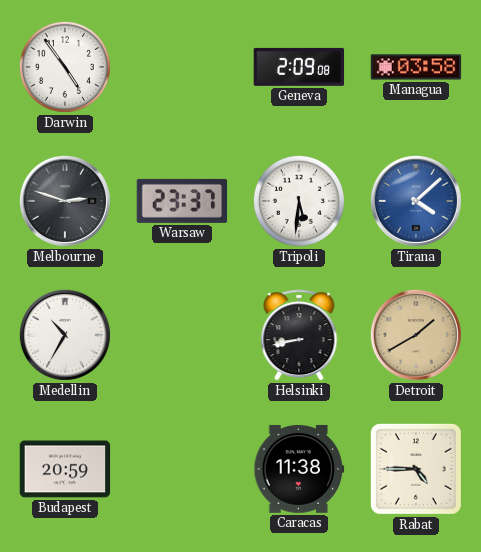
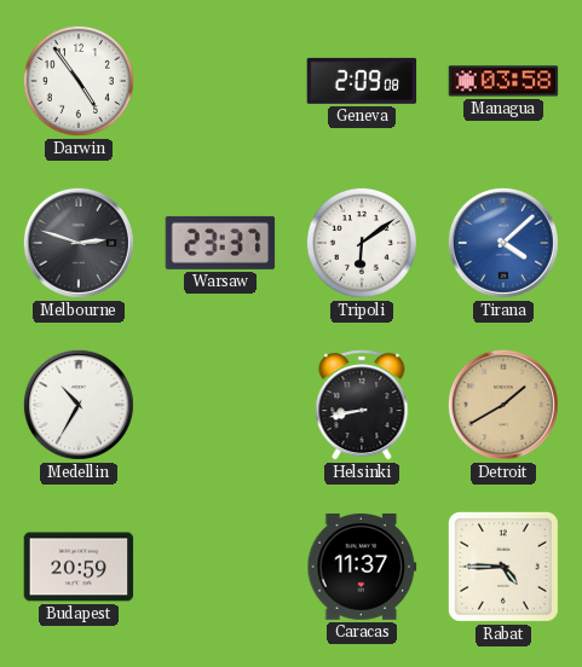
Tripoli: 5:31 -> 6:09
Caracas: 11:38 -> 11:37
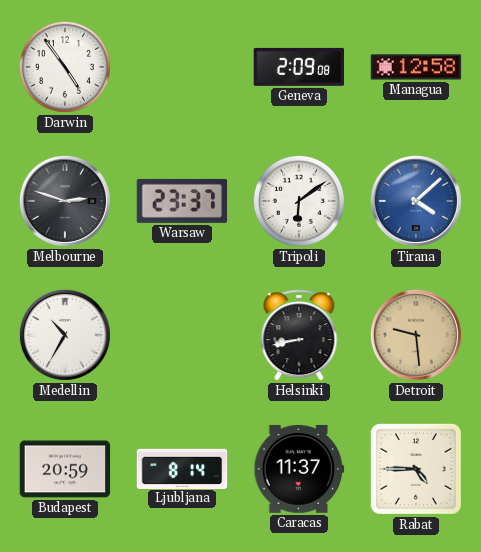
Managua: 03:58 -> 12:58
Detroit: 1:40 -> 9:29
Ljubljana: none -> 8:14
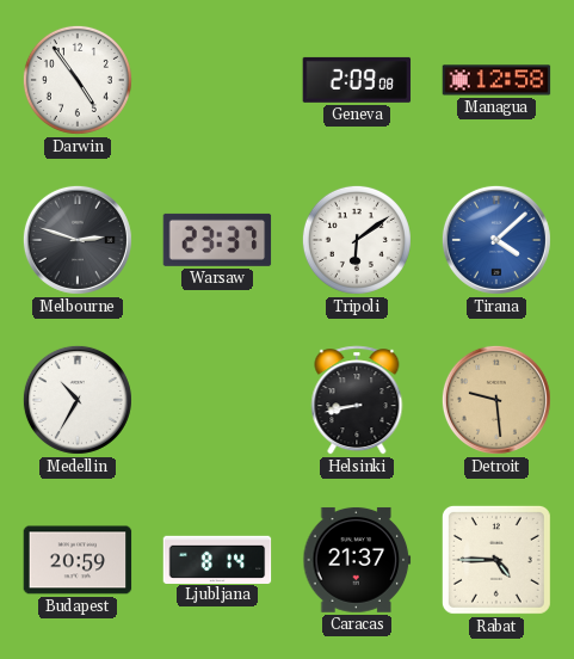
Caracas: 11:37 -> 21:37
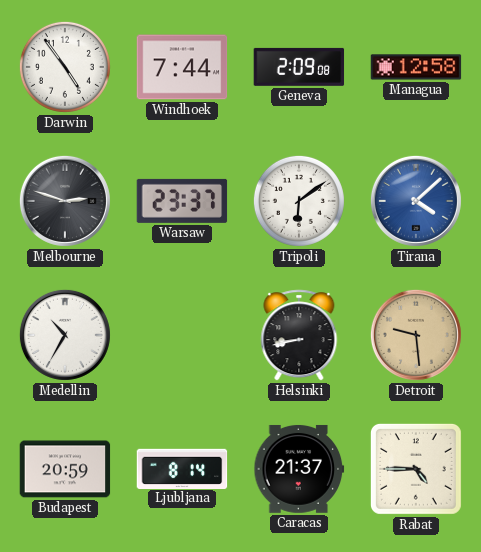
Windhoek: none -> 7:44
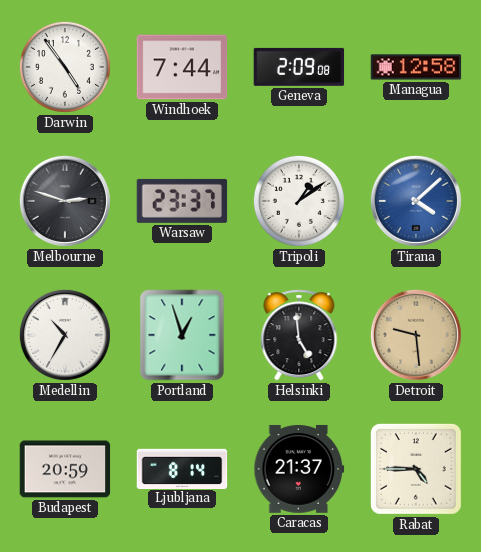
Tripoli: 6:09 -> 1:09
Portland: none -> 12:57
Helsinki: 8:43 -> 4:59
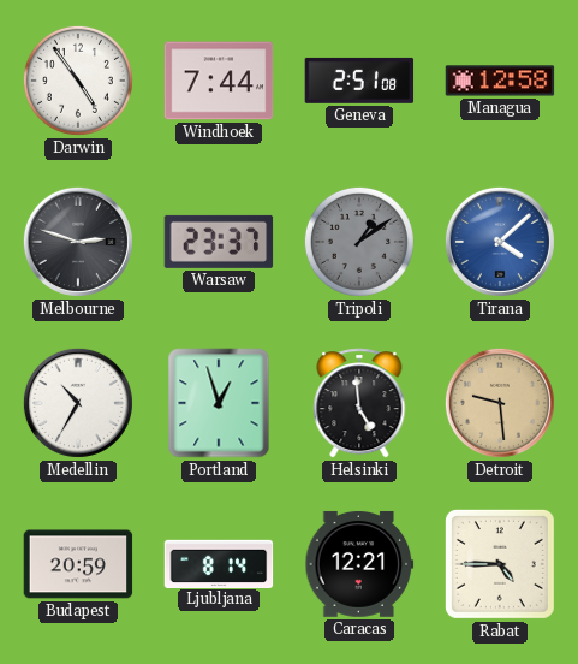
Geneva: 2:09 -> 2:51
Tripoli dial: white -> grey
Caracas: 21:37 -> 12:21
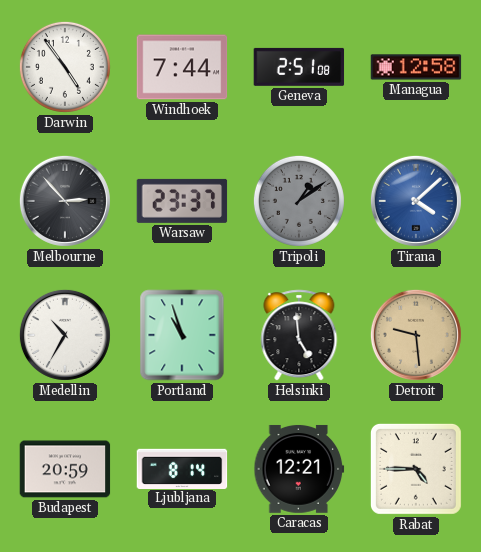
Melbourne: 2:48 -> 2:53
Portland: 12:57 -> 10:57
